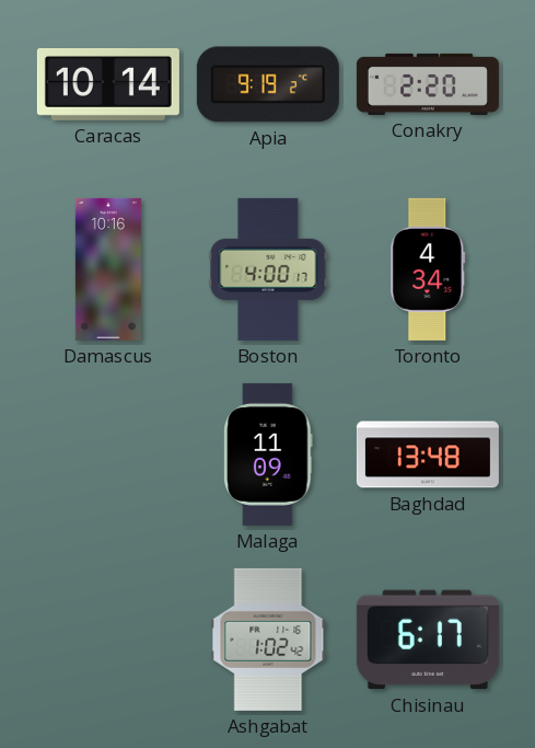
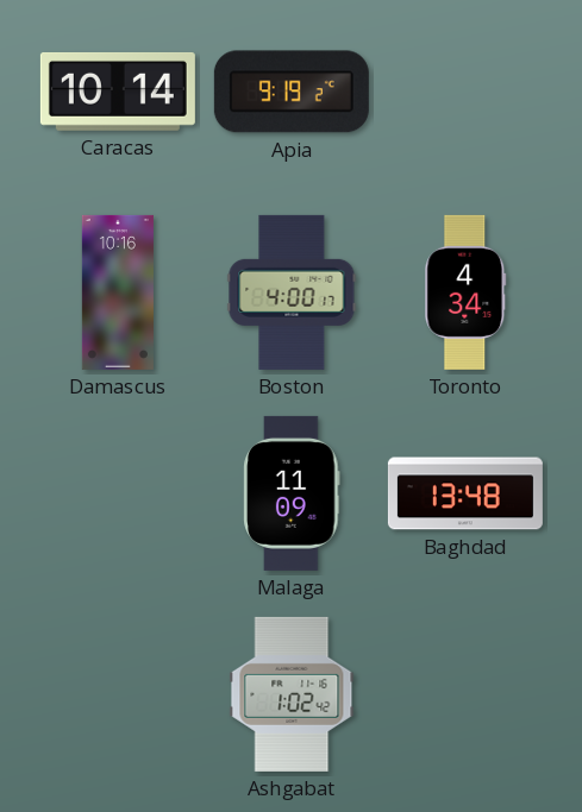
Conakry: 2:20 -> none
Chisinau: 6:17 -> none
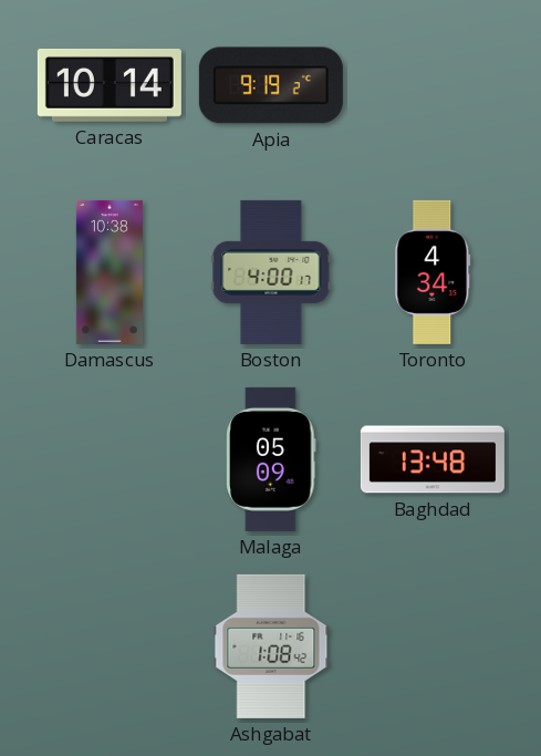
Damascus: 10:16 -> 10:38
Malaga: 11:09 -> 05:09
Ashgabat: 1:02 -> 1:08
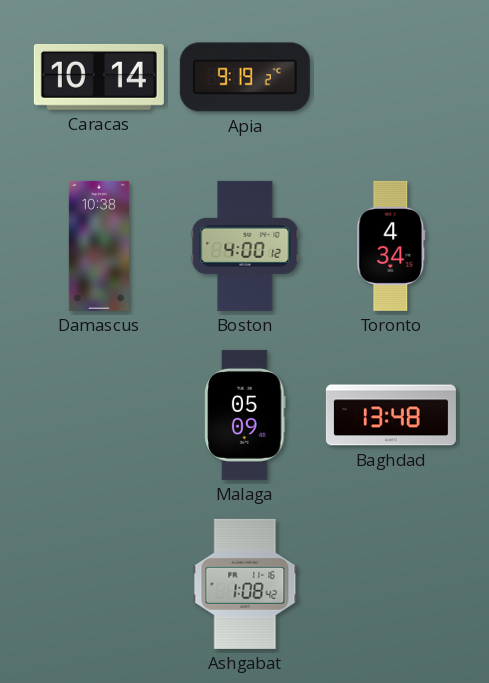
Boston: 4:00:17 -> 4:00:12
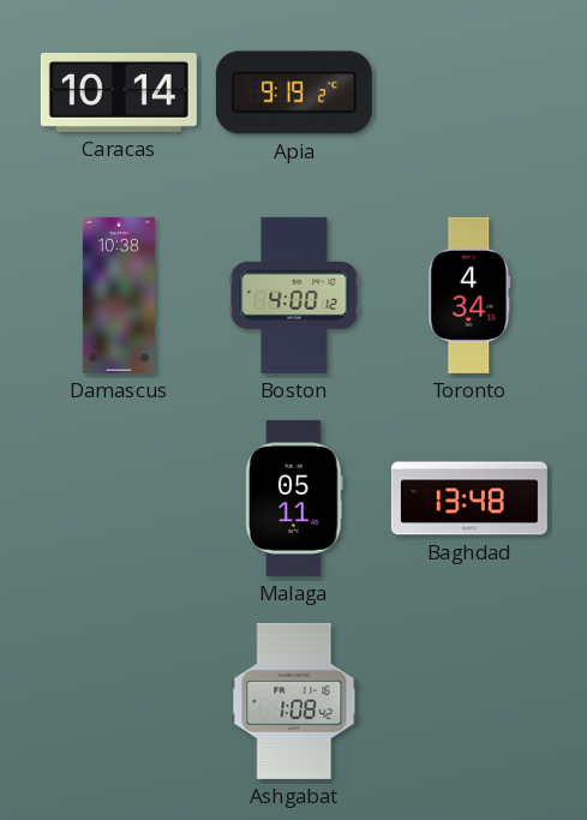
Malaga: 05:09 -> 05:11
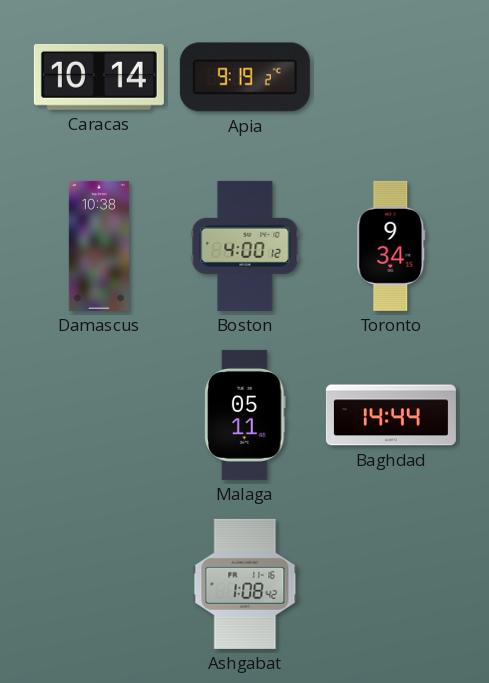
Toronto: 4:34 -> 9:34
Baghdad: 13:48 -> 14:44
